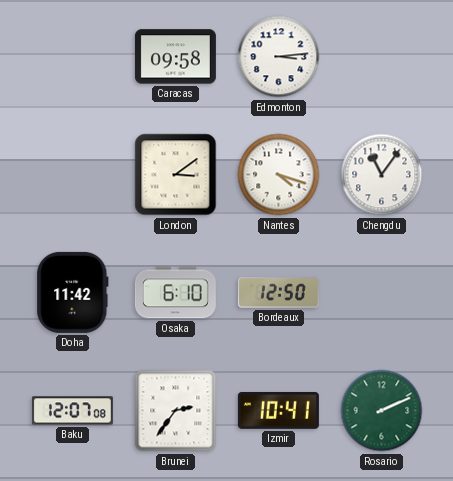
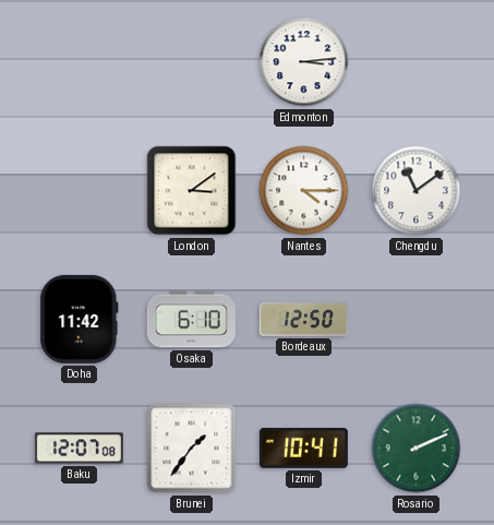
Caracas: 09:58 -> none
Nantes: 4:18 -> 4:15
Chengdu: 11:06 -> 11:09
Brunei: 2:36 -> 1:36
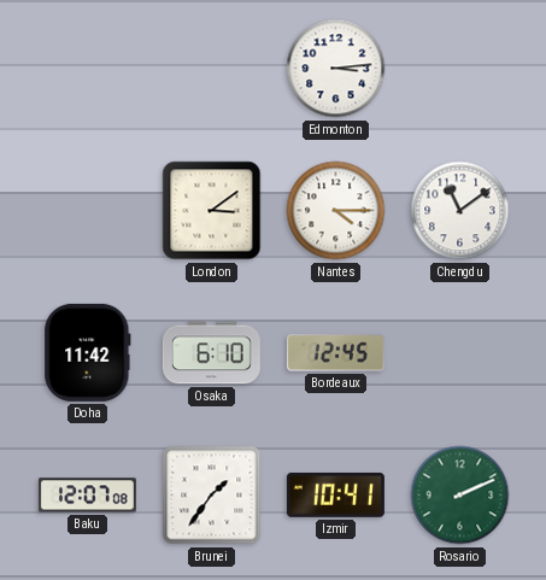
Bordeaux: 12:50 -> 12:45
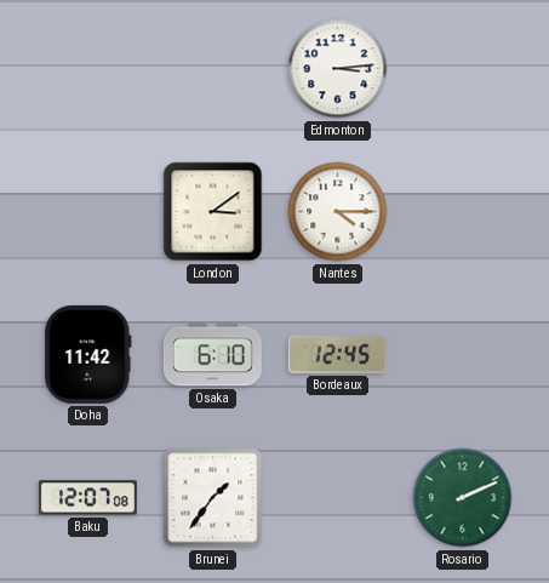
Chengdu: 11:09 -> none
Izmir: 10:41 -> none
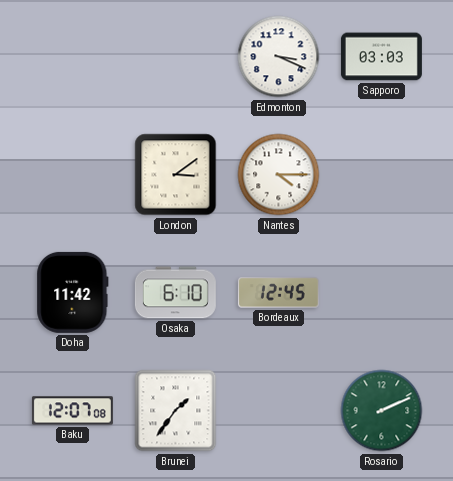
Edmonton: 3:14 -> 3:19
Sapporo: none -> 03:03
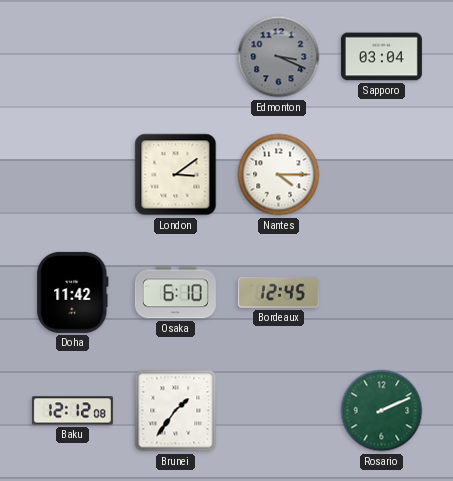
Edmonton dial: white -> grey
Sapporo: 03:03 -> 03:04
Baku: 12:07 -> 12:12
